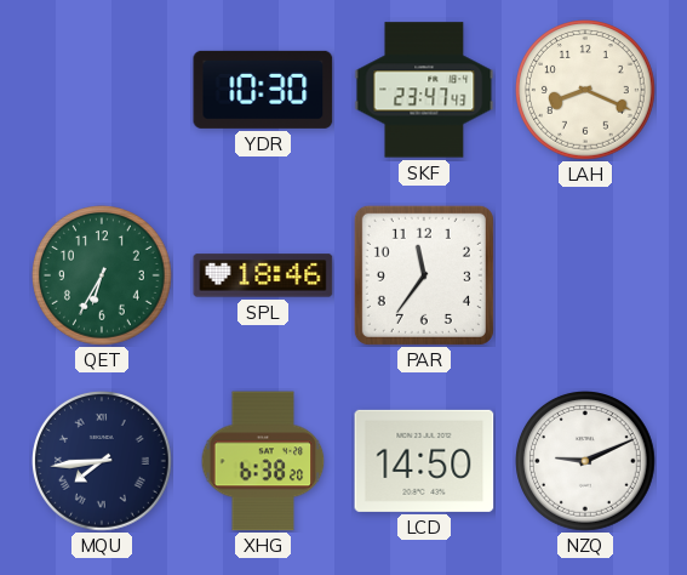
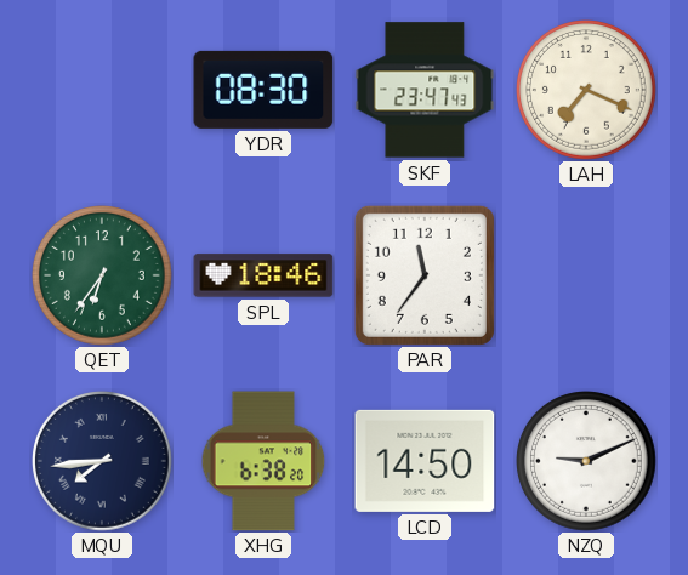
YDR: 10:30 -> 08:30
LAH: 8:19 -> 7:19
QET: 6:35 -> 6:36
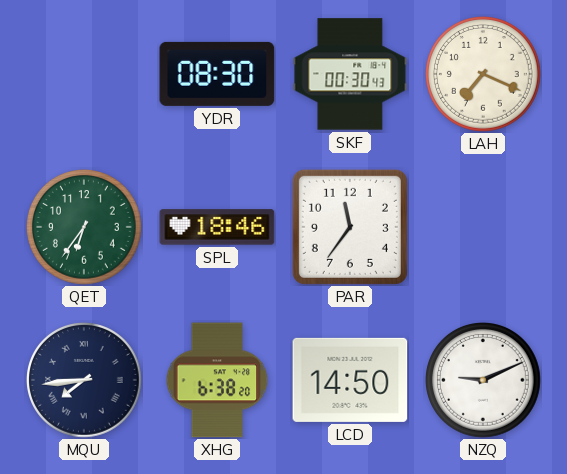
SKF: 23:47 -> 00:30
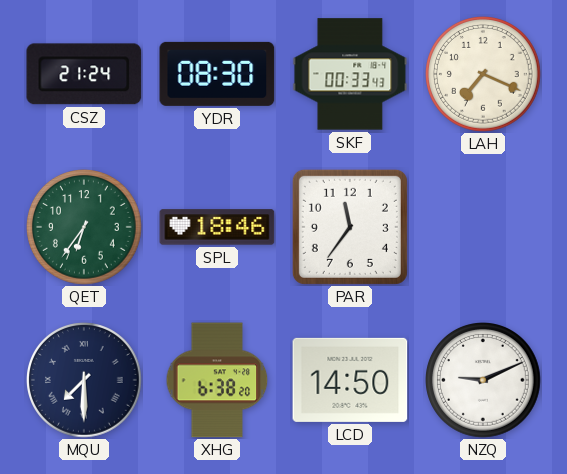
CSZ: none -> 21:24
SKF: 00:30 -> 00:33
MQU: 7:44 -> 7:30
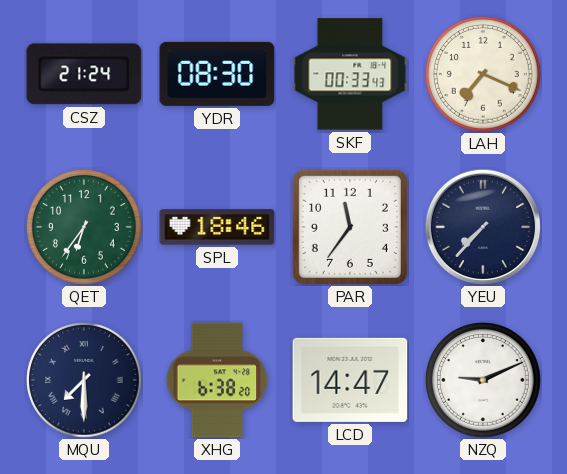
YEU: none -> 7:37
LCD: 14:50 -> 14:47
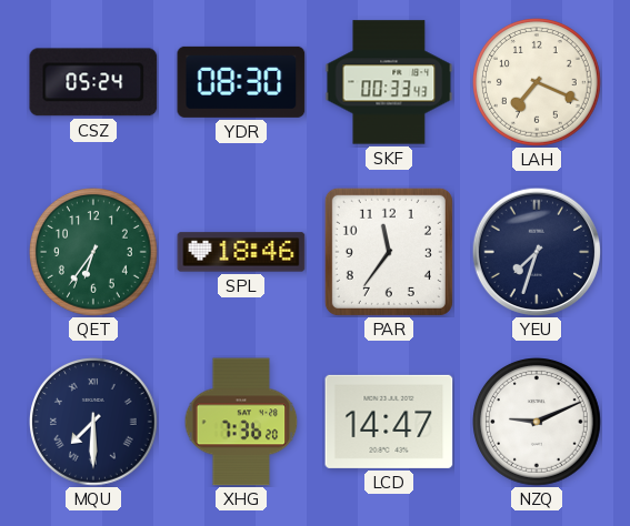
CSZ: 21:24 -> 05:24
YEU: 7:37 -> 7:33
XHG: 6:38 -> 7:36
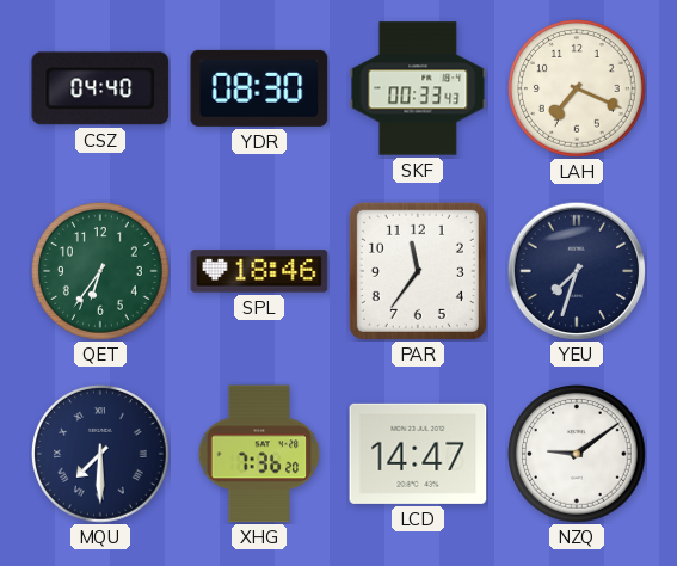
CSZ: 05:24 -> 04:40
NZQ: 9:11 -> 9:09
